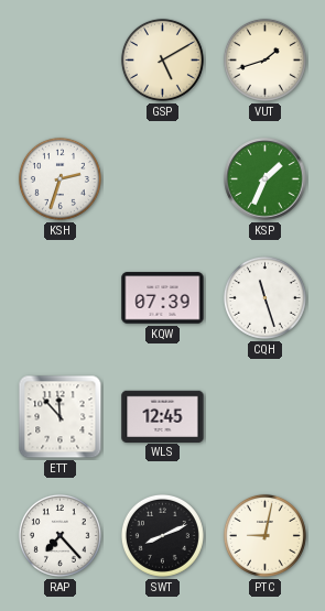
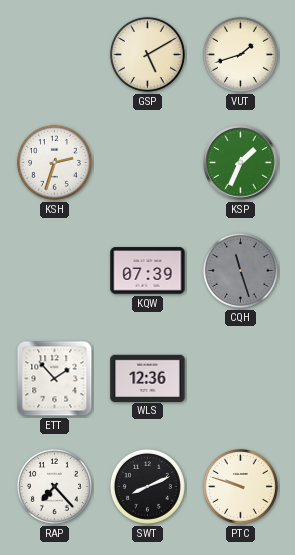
CQH dial: white -> grey
ETT: 11:53 -> 1:53
WLS: 12:45 -> 12:36
PTC: 9:02 -> 9:48
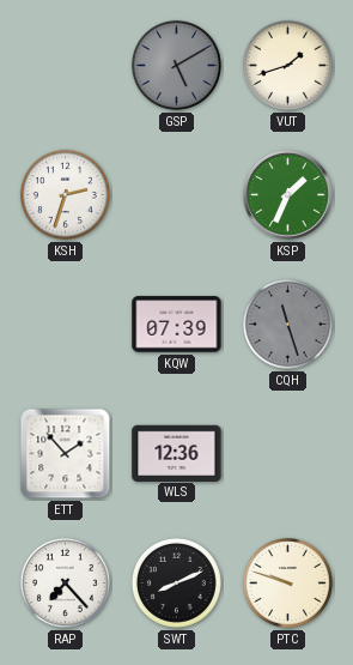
GSP dial: cream -> grey
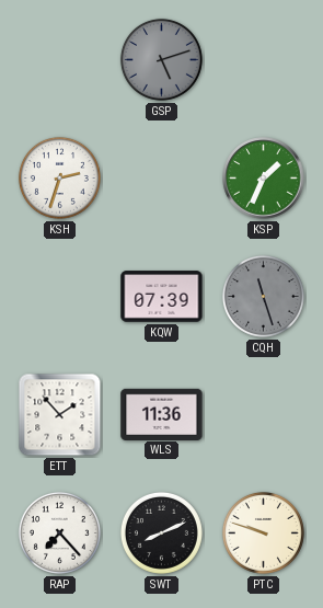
GSP: 5:10 -> 5:12
VUT: 1:42 -> none
WLS: 12:36 -> 11:36
